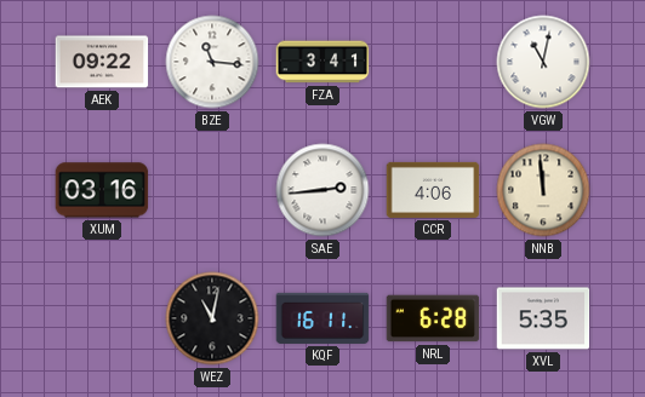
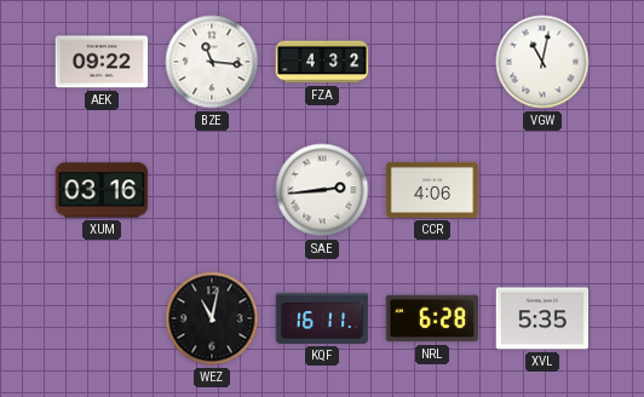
FZA: 3:41 -> 4:32
NNB: 11:59 -> none
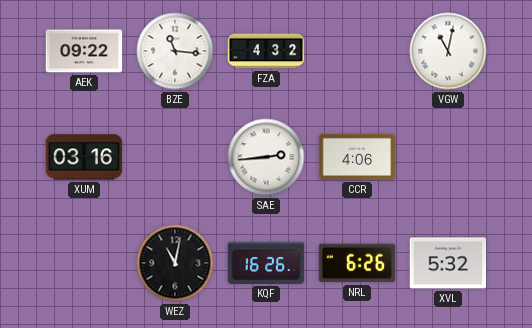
KQF: 16:11 -> 16:26
NRL: 6:28 -> 6:26
XVL: 5:35 -> 5:32
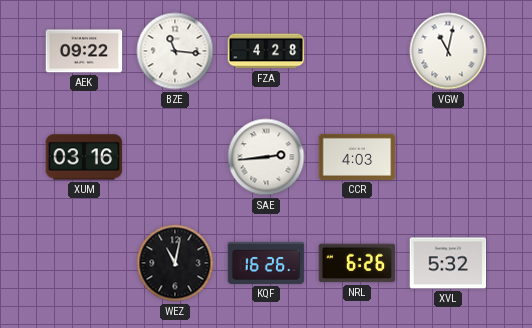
FZA: 4:32 -> 4:28
CCR: 4:06 -> 4:03
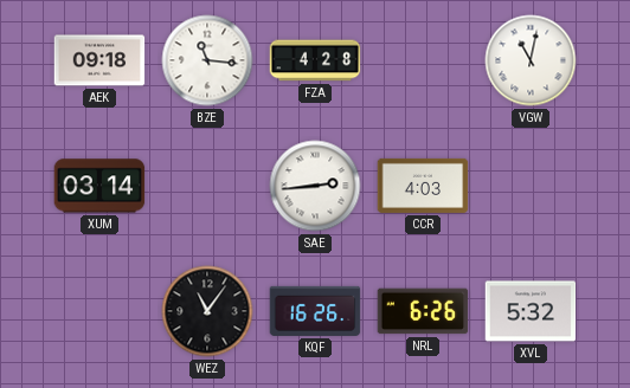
AEK: 09:22 -> 09:18
XUM: 03:16 -> 03:14
WEZ: 11:02 -> 11:06
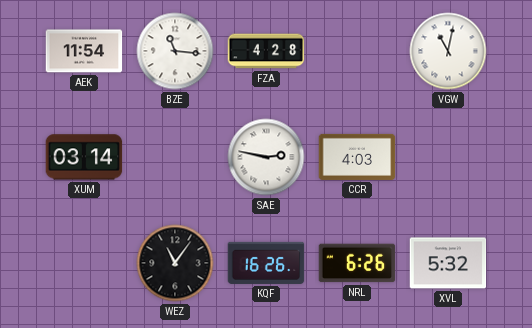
AEK: 09:18 -> 11:54
SAE: 2:44 -> 2:47
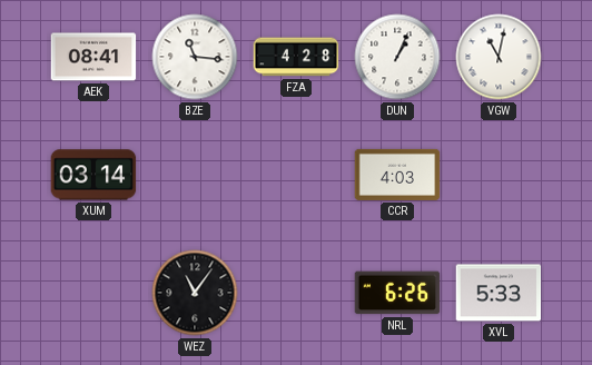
AEK: 11:54 -> 08:41
DUN: none -> 1:04
SAE: 2:47 -> none
KQF: 16:26 -> none
XVL: 5:32 -> 5:33
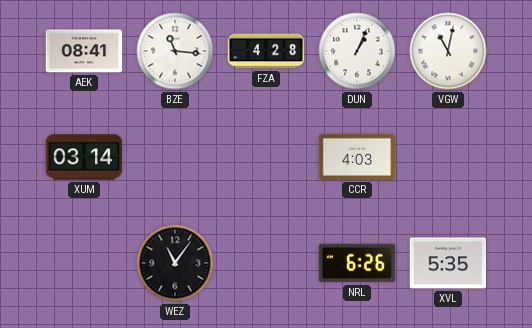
XVL: 5:33 -> 5:35
